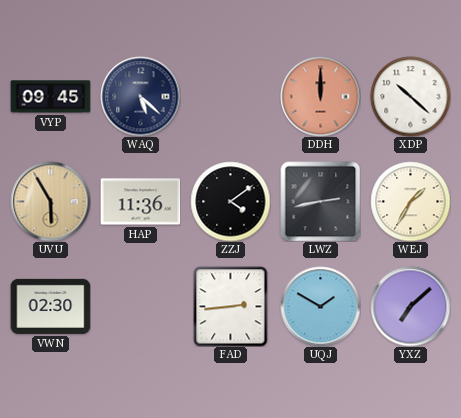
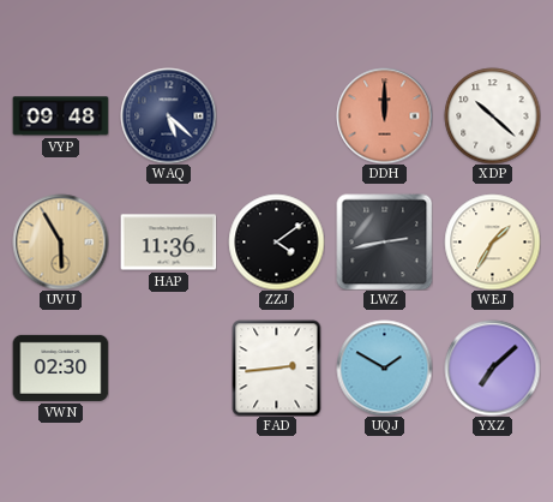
VYP: 09:45 -> 09:48
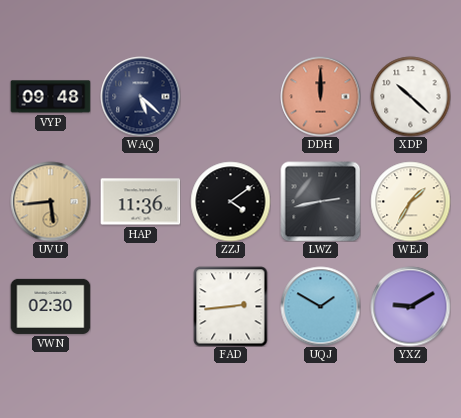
UVU: 5:55 -> 5:44
YXZ: 7:08 -> 9:10
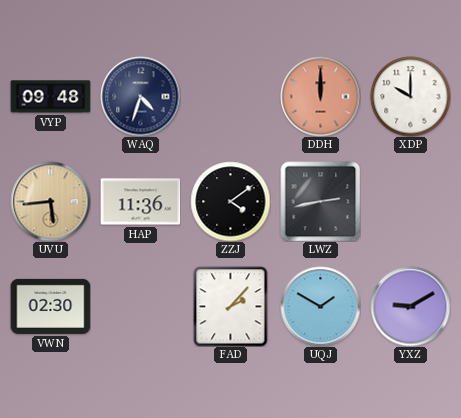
WAQ: 5:22 -> 4:33
XDP: 10:22 -> 10:00
WEJ: 1:35 -> none
FAD: 2:44 -> 2:07
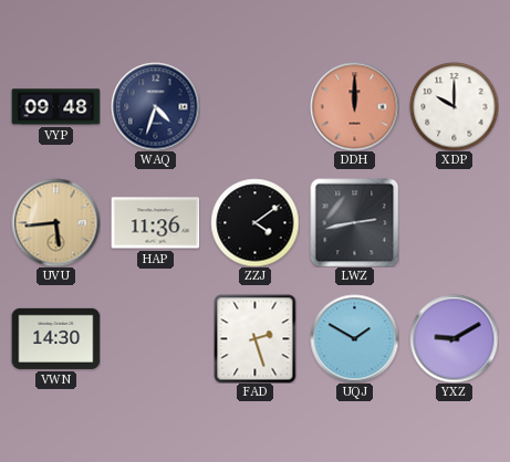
VWN: 02:30 -> 14:30
FAD: 2:07 -> 2:27
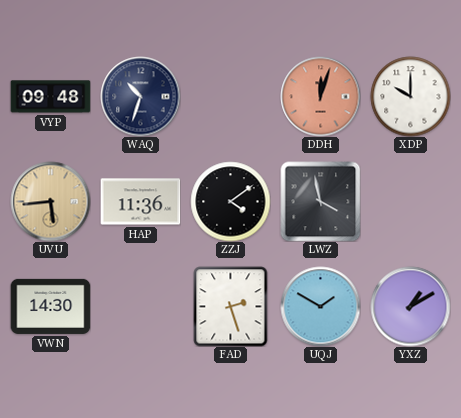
WAQ: 4:33 -> 10:33
DDH: 12:00 -> 12:03
LWZ: 2:43 -> 3:58
YXZ: 9:10 -> 1:10
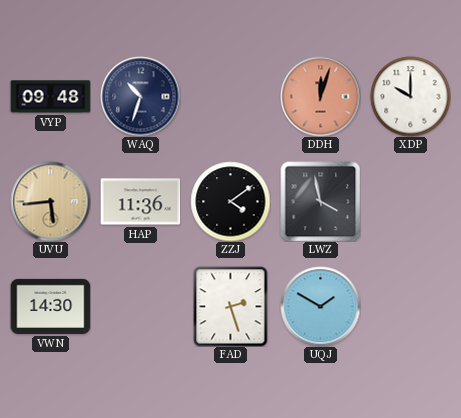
YXZ: 1:10 -> none
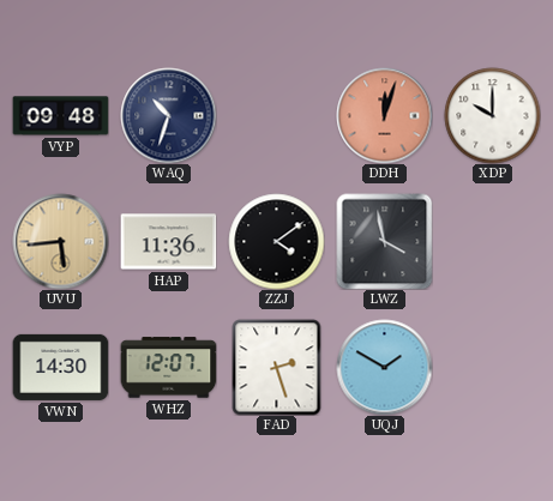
WHZ: none -> 12:07
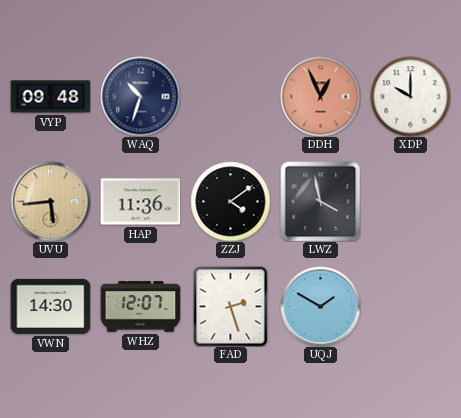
DDH: 12:03 -> 12:56
